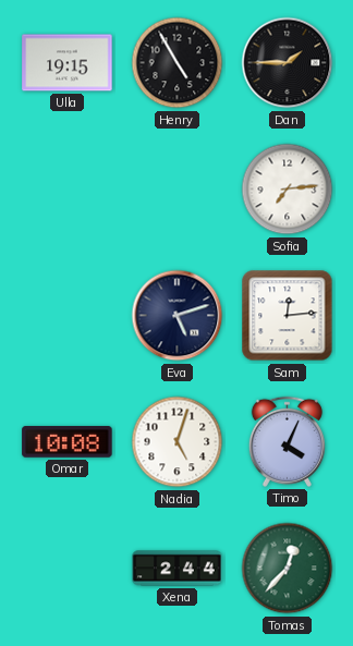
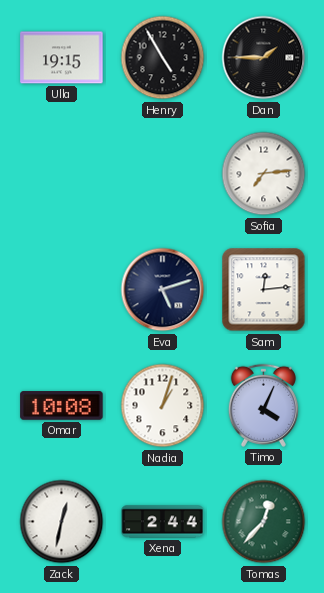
Nadia: 5:03 -> 1:03
Zack: none -> 12:32
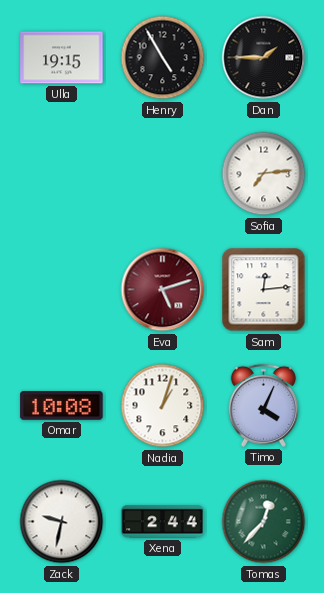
Eva dial: navy -> burgundy
Zack: 12:32 -> 9:32
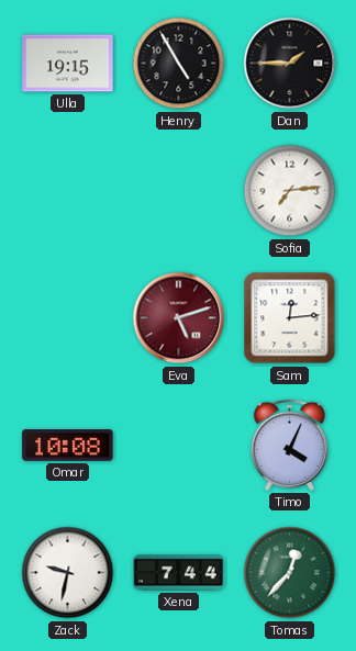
Nadia: 1:03 -> none
Xena: 2:44 -> 7:44
